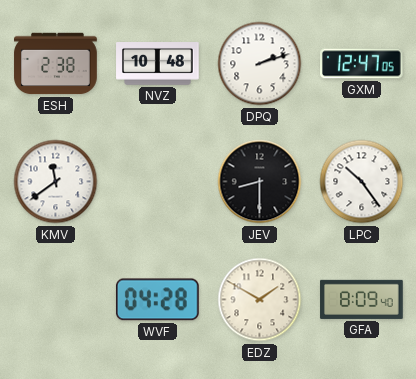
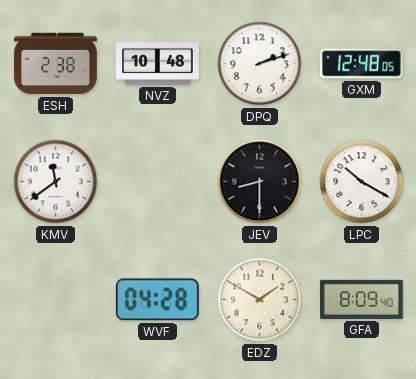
GXM: 12:47 -> 12:48
LPC: 10:24 -> 10:20
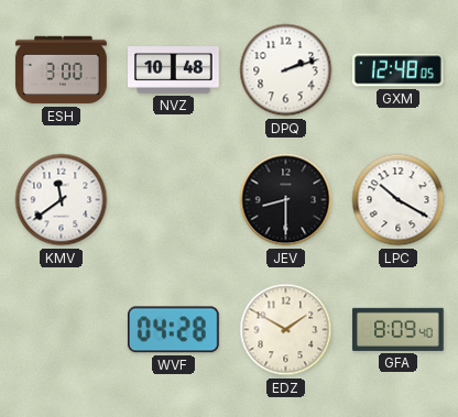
ESH: 2:38 -> 3:00
